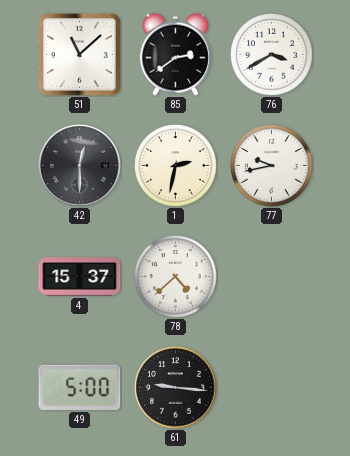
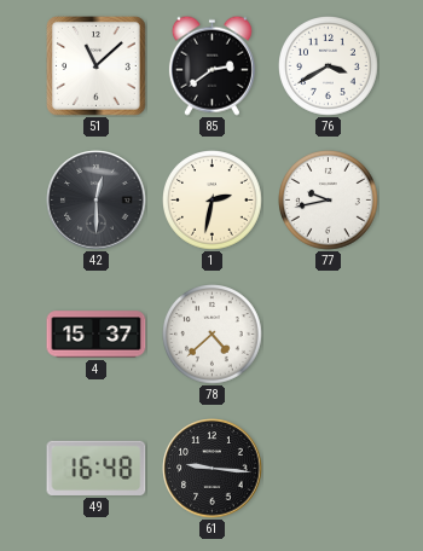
49: 5:00 -> 16:48
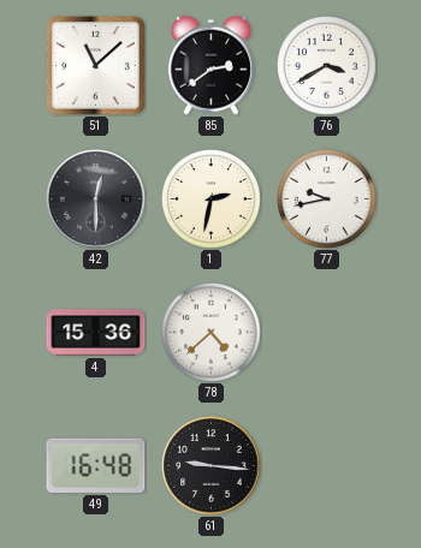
4: 15:37 -> 15:36
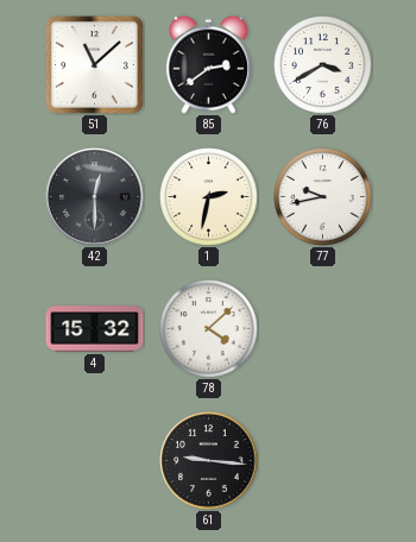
4: 15:36 -> 15:32
78: 4:38 -> 4:08
49: 16:48 -> none
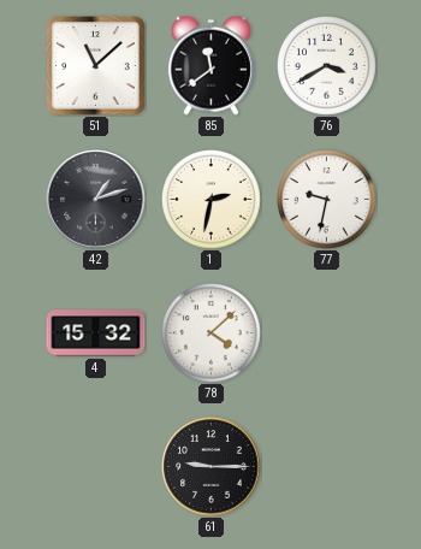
85: 2:39 -> 11:39
42: 12:30 -> 1:12
77: 9:43 -> 9:32
61: 9:16 -> 9:15
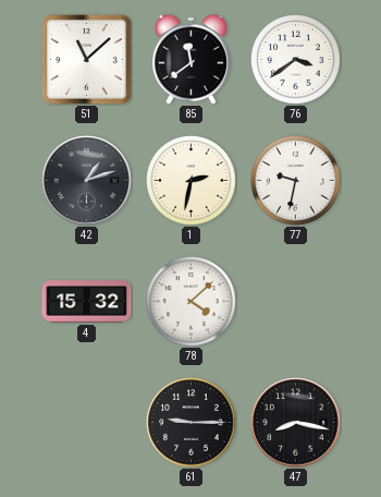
76: 3:40 -> 3:39
47: none -> 8:17
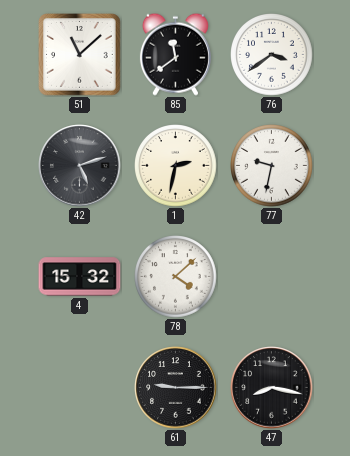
42: 1:12 -> 5:12
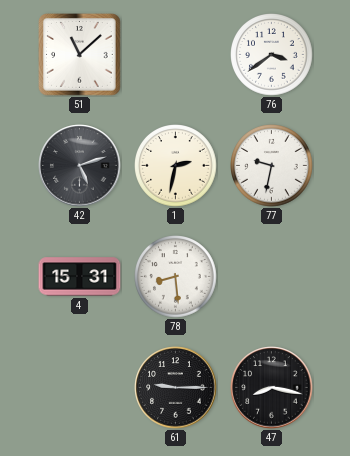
85: 11:39 -> none
4: 15:32 -> 15:31
78: 4:08 -> 8:29
